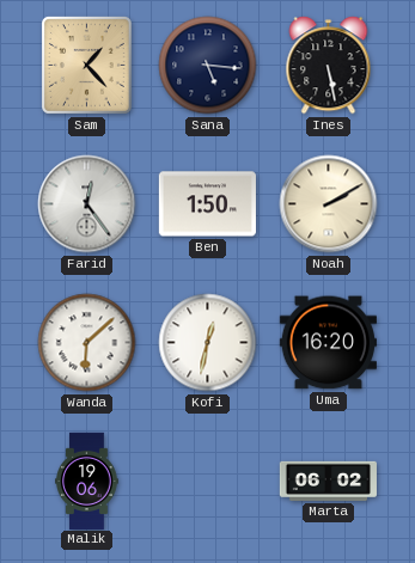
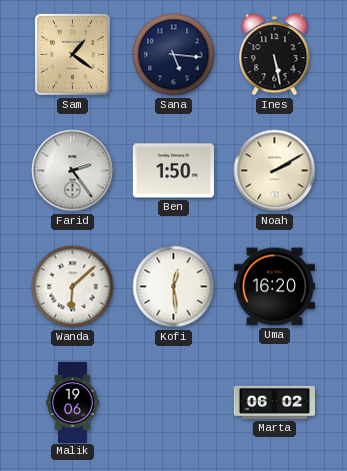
Sam: 1:23 -> 1:21
Farid: 12:24 -> 2:24
Kofi: 12:32 -> 12:29
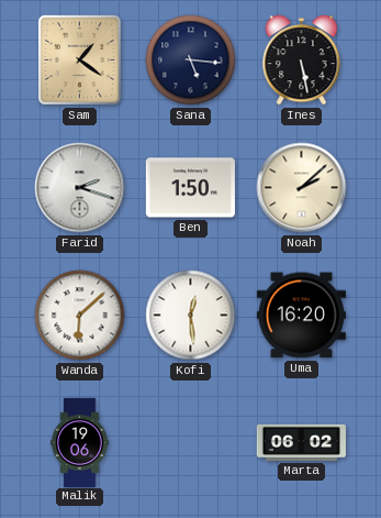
Farid: 2:24 -> 2:18
Noah: 2:10 -> 2:08
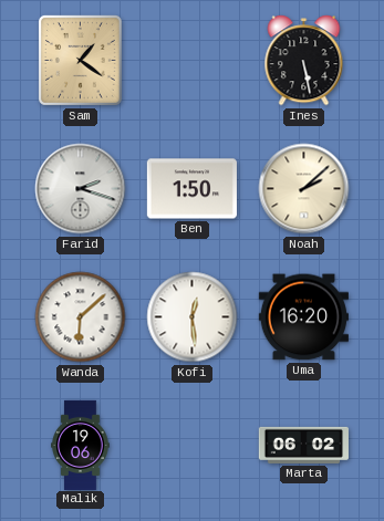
Sana: 5:16 -> none
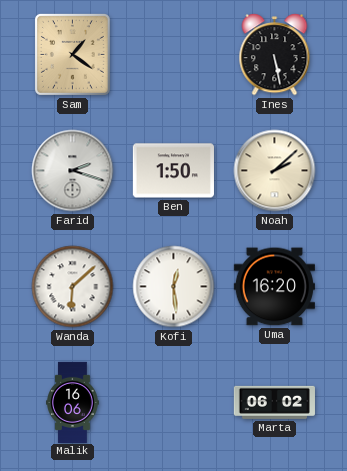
Malik: 19:06 -> 16:06
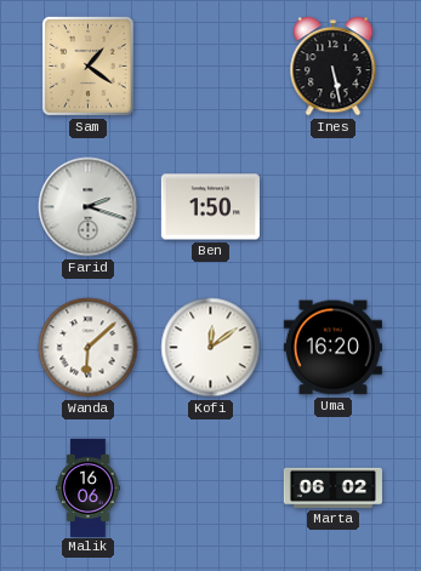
Noah: 2:08 -> none
Kofi: 12:29 -> 12:09
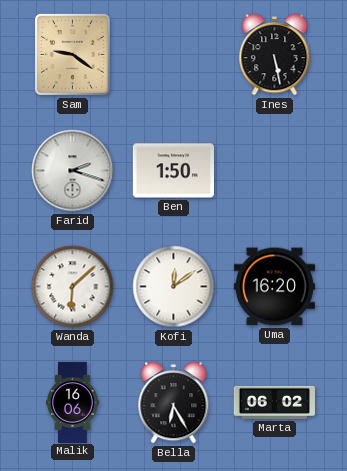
Sam: 1:21 -> 9:21
Bella: none -> 6:25
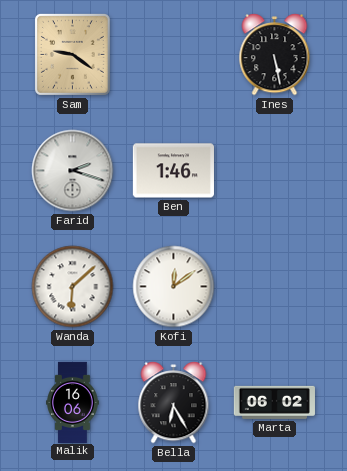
Ben: 1:50 -> 1:46
Uma: 16:20 -> none
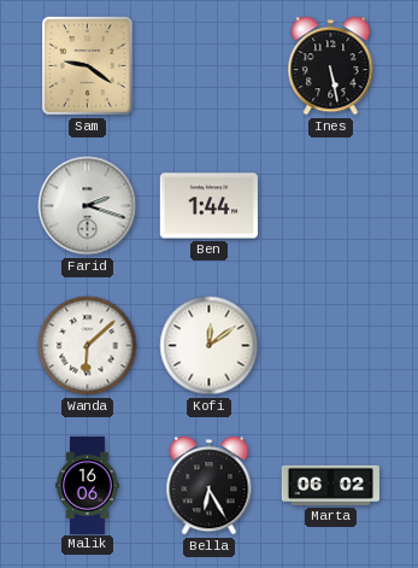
Ben: 1:46 -> 1:44
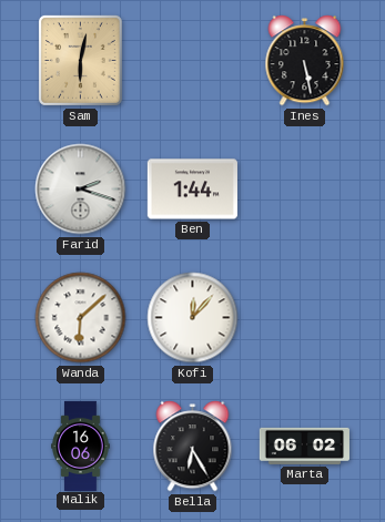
Sam: 9:21 -> 6:02
Kofi: 12:09 -> 12:07
